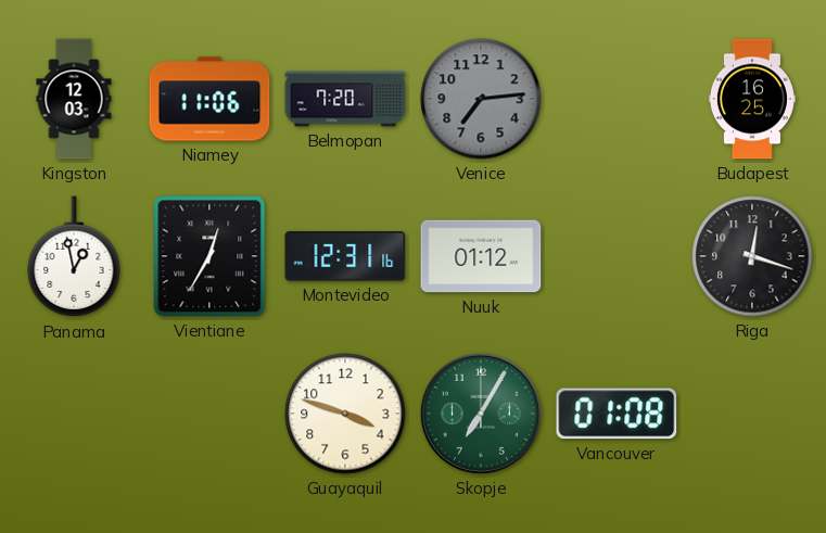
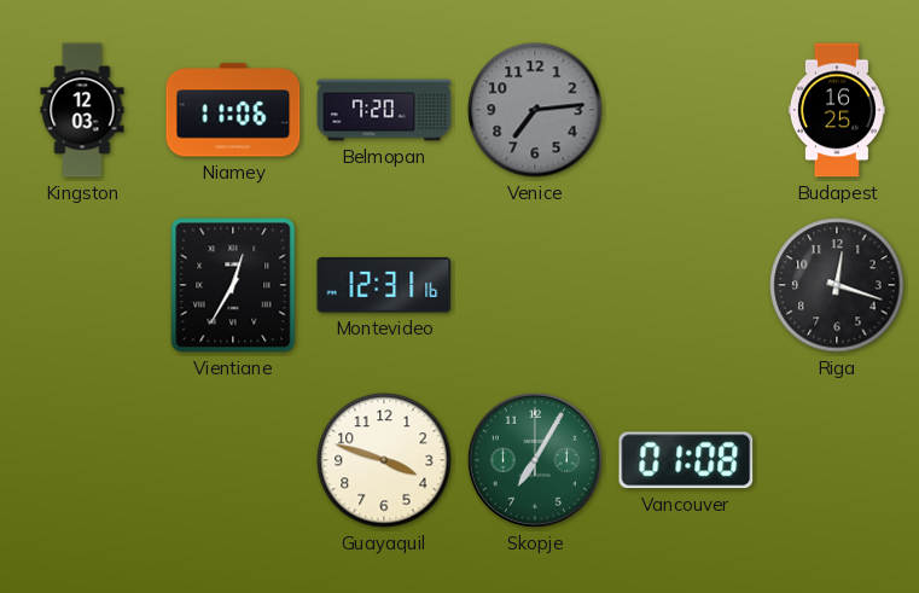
Panama: 12:58 -> none
Nuuk: 01:12 -> none
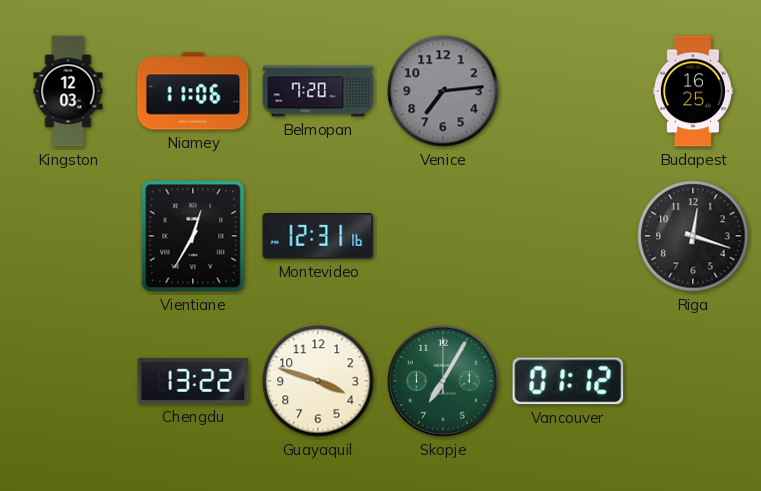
Chengdu: none -> 13:22
Vancouver: 01:08 -> 01:12
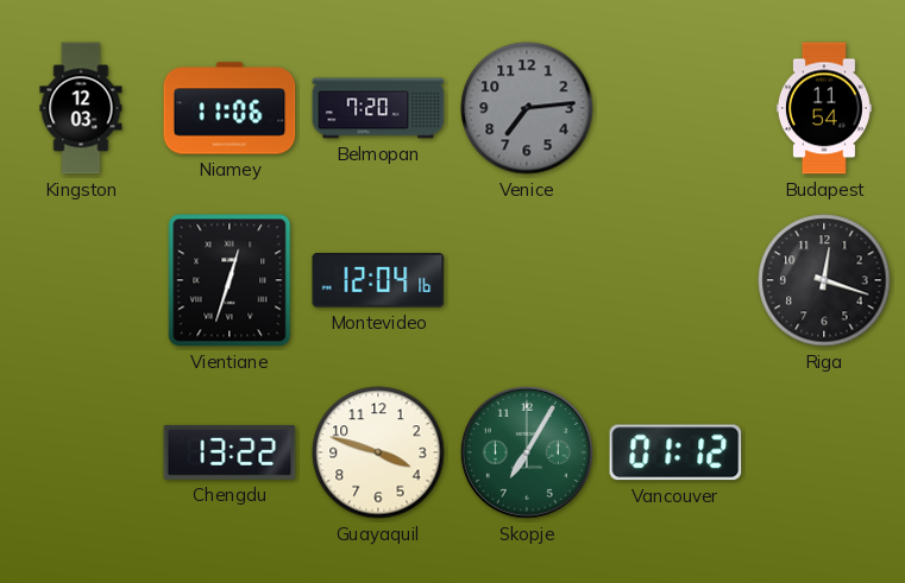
Budapest: 16:25 -> 11:54
Vientiane: 12:35 -> 12:33
Montevideo: 12:31 -> 12:04
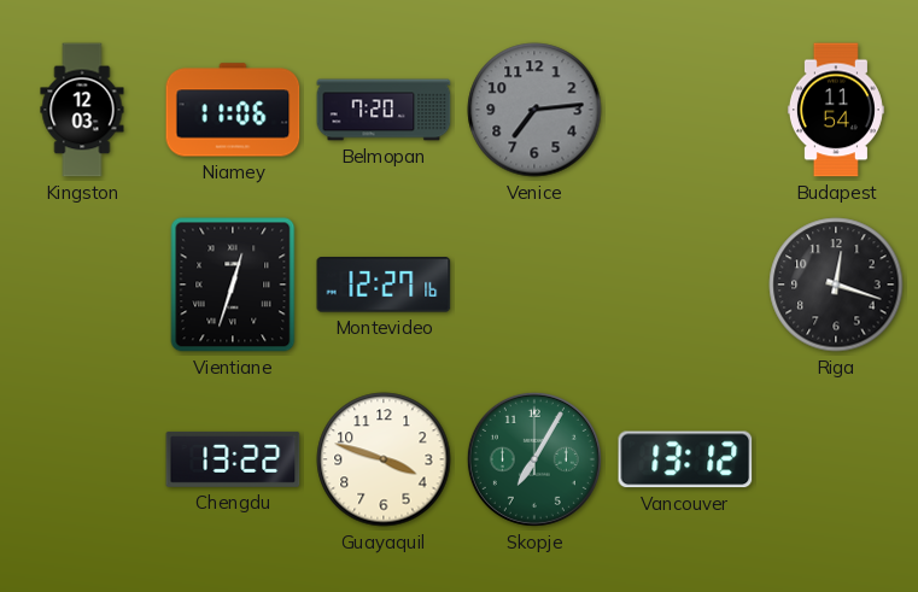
Montevideo: 12:04 -> 12:27
Vancouver: 01:12 -> 13:12
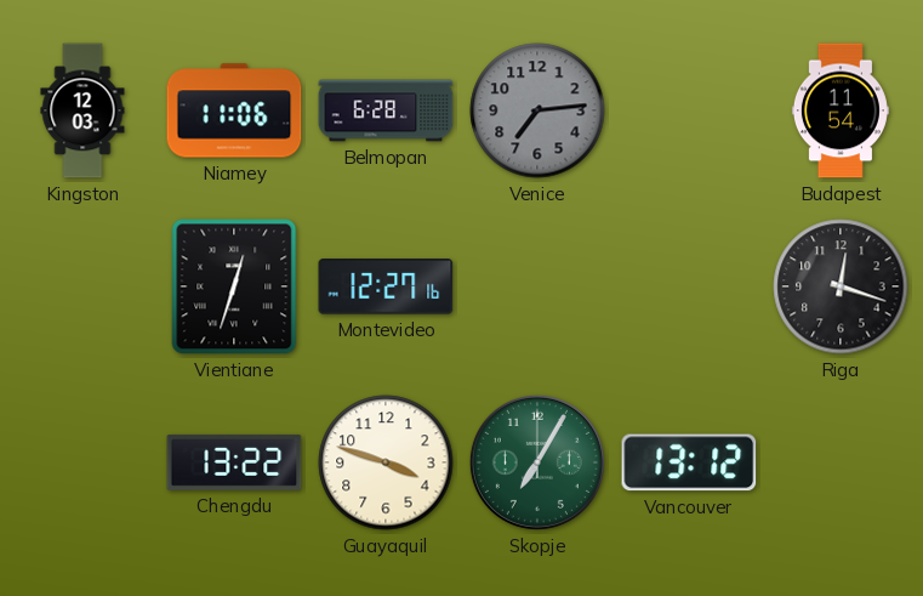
Belmopan: 7:20 -> 6:28
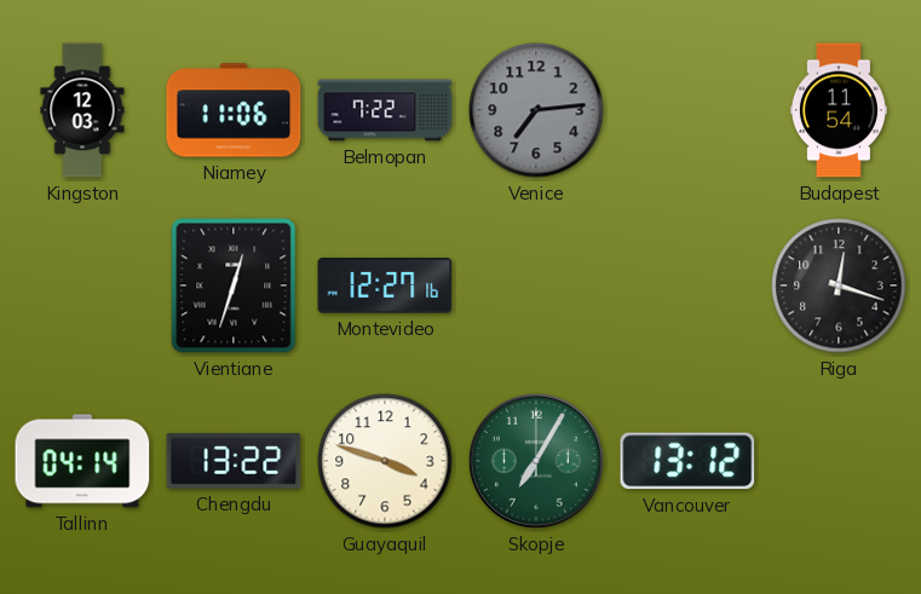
Belmopan: 6:28 -> 7:22
Tallinn: none -> 04:14
